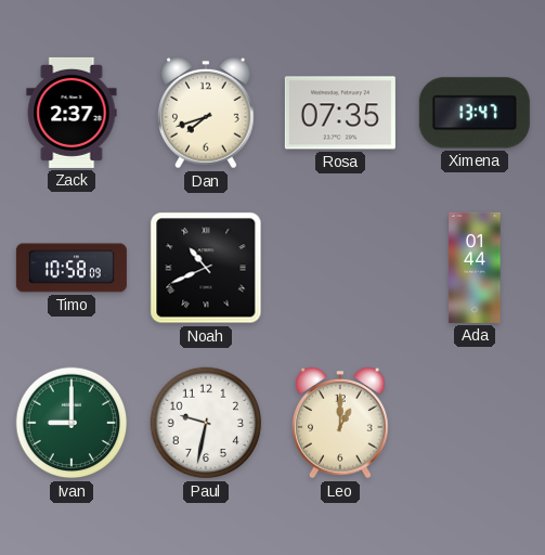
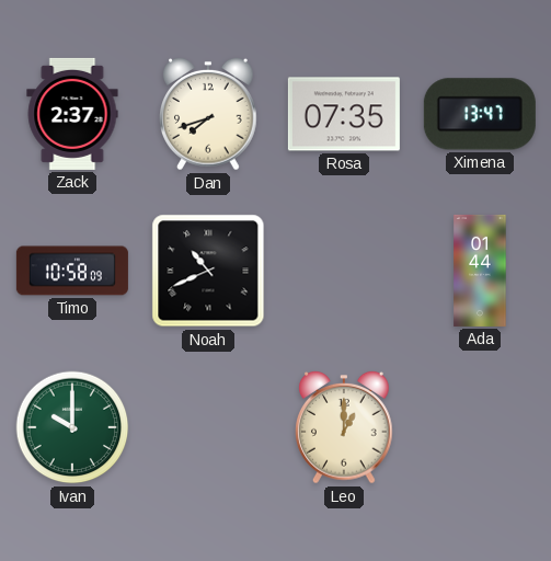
Ivan: 9:00 -> 10:00
Paul: 9:32 -> none
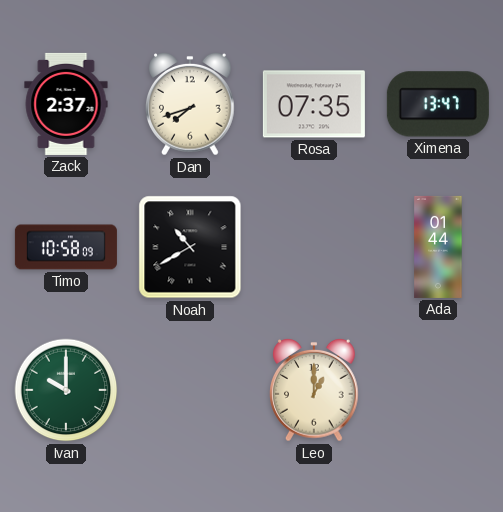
Noah: 10:41 -> 10:40
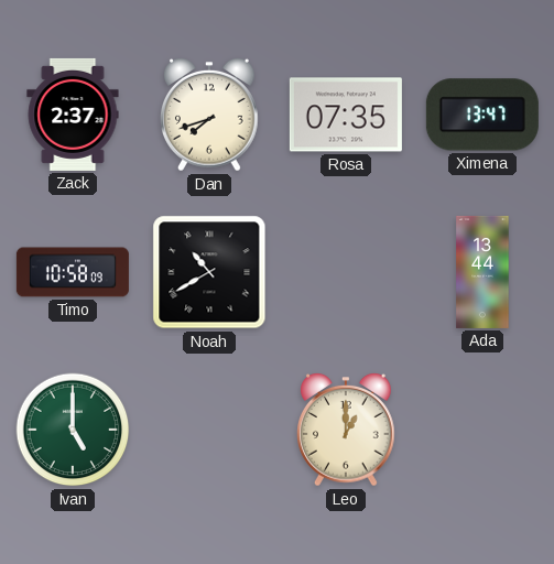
Ada: 01:44 -> 13:44
Ivan: 10:00 -> 5:00
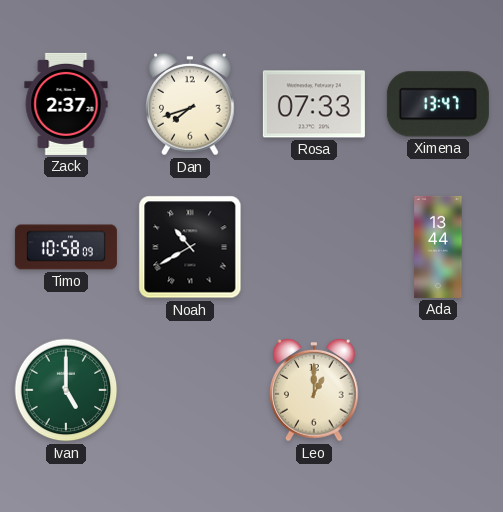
Rosa: 07:35 -> 07:33
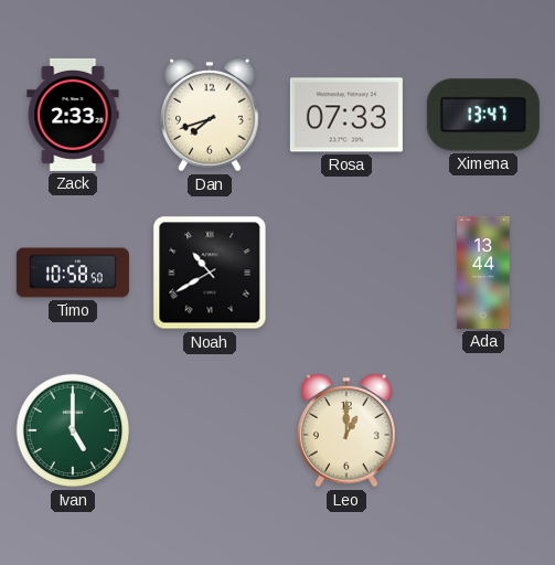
Zack: 2:37 -> 2:33
Timo: 10:58:09 -> 10:58:50
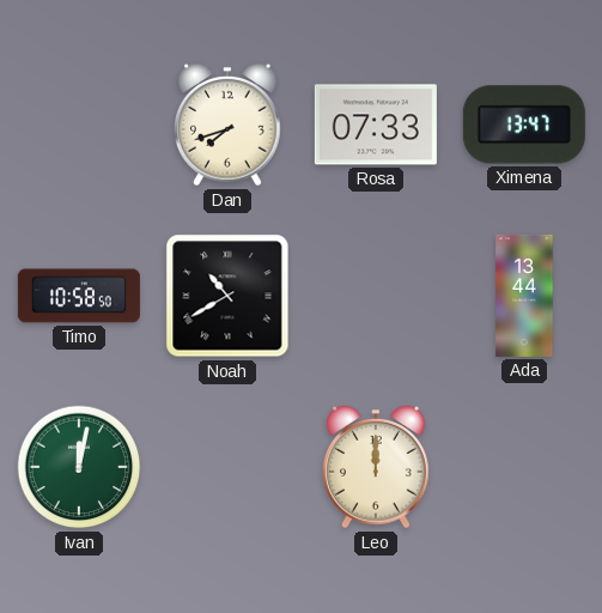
Zack: 2:33 -> none
Ivan: 5:00 -> 12:02
Leo: 1:00 -> 12:00
